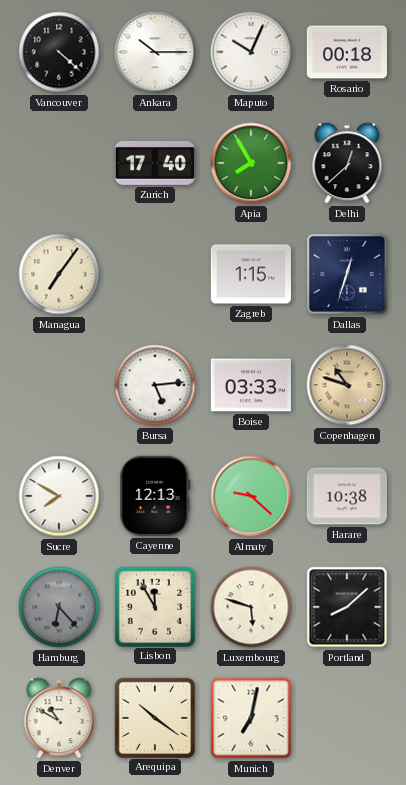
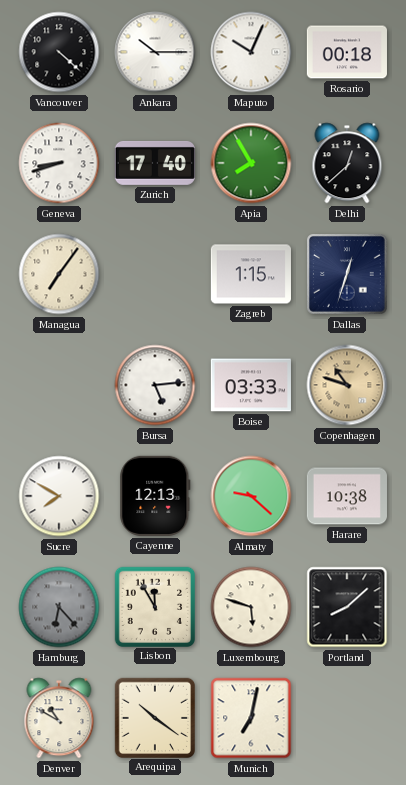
Geneva: none -> 8:42
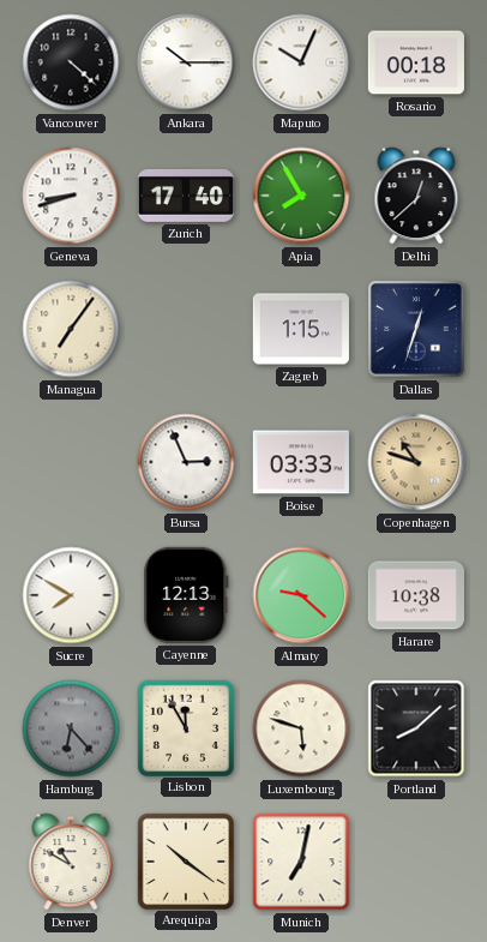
Bursa: 5:14 -> 2:56
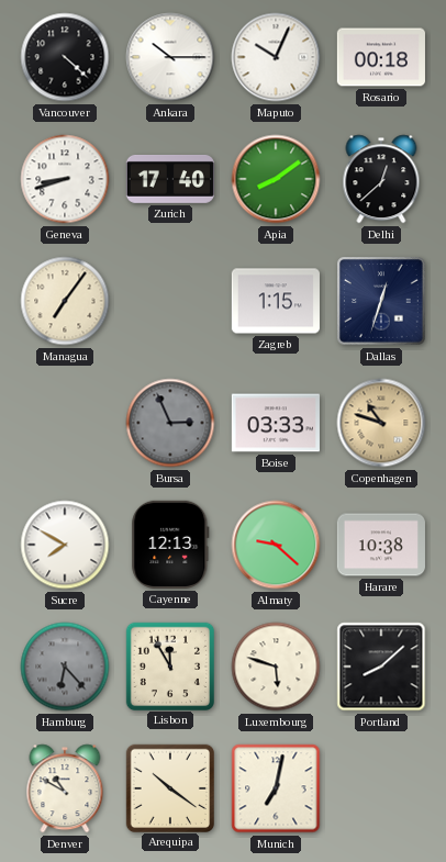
Apia: 7:55 -> 8:09
Bursa dial: white -> grey
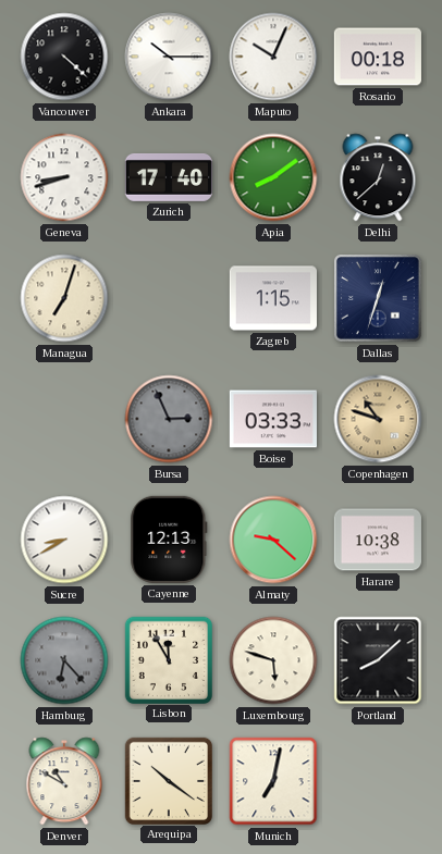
Managua: 7:06 -> 7:03
Sucre: 7:50 -> 8:40
